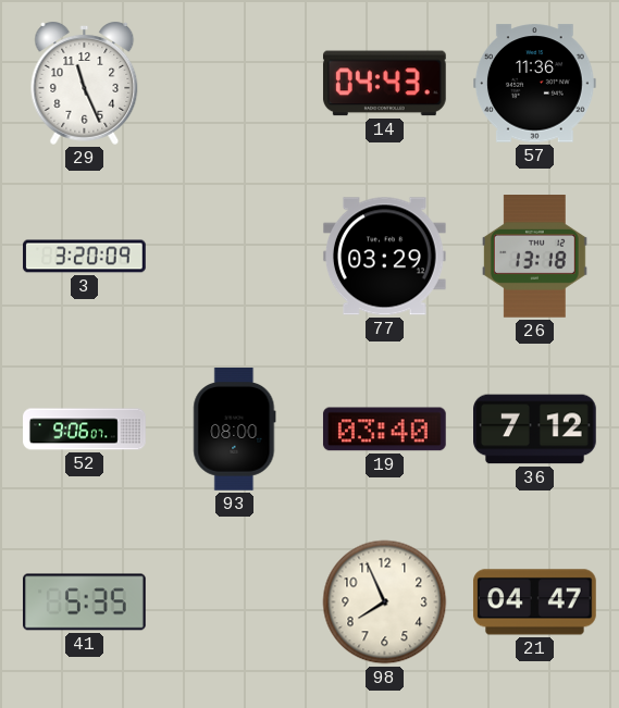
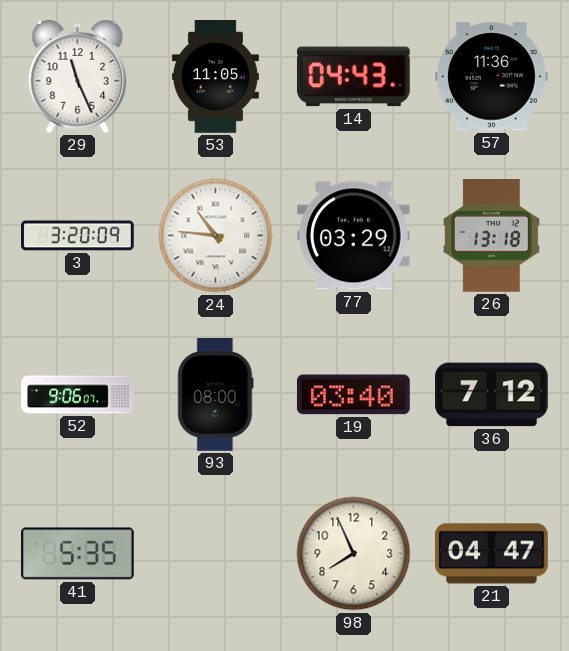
53: none -> 11:05
24: none -> 10:46
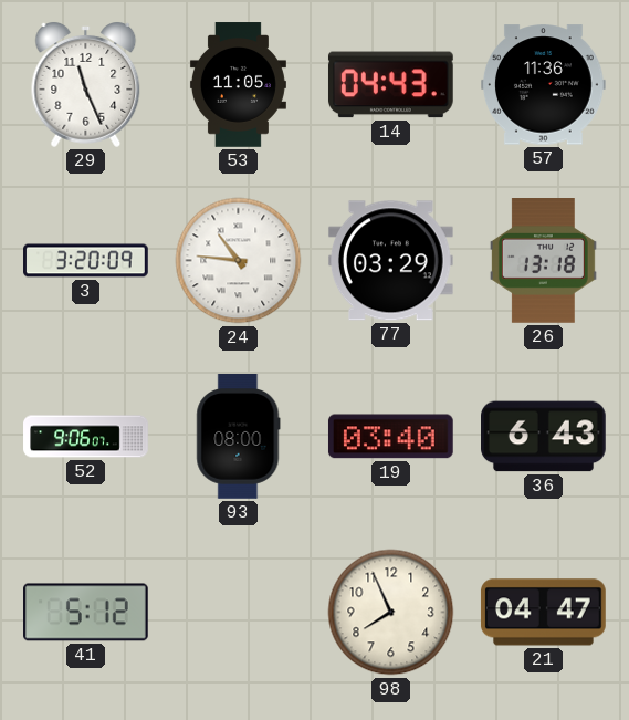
36: 7:12 -> 6:43
41: 5:35 -> 5:12
